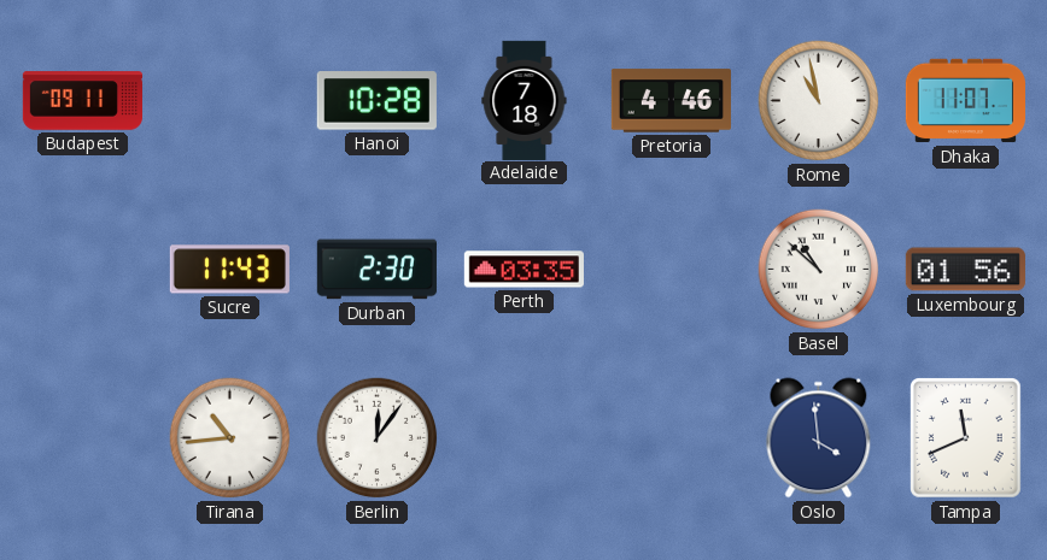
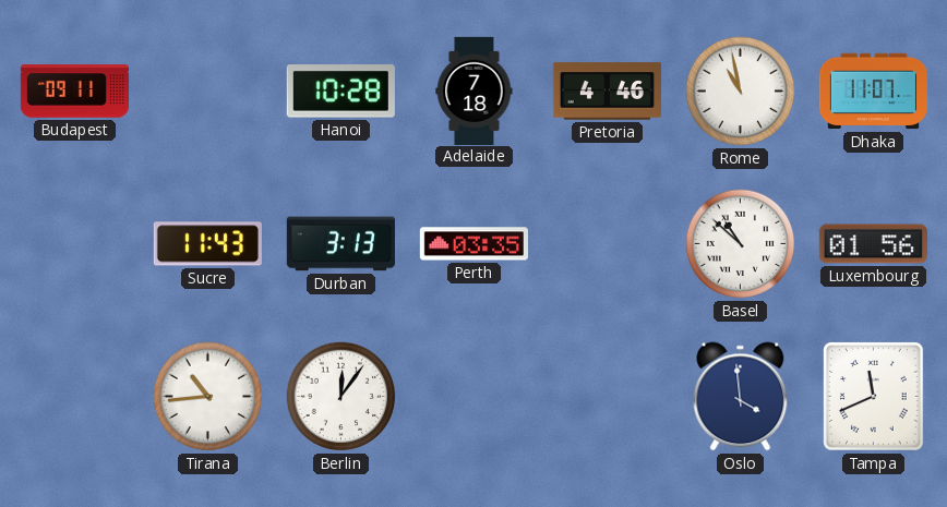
Durban: 2:30 -> 3:13
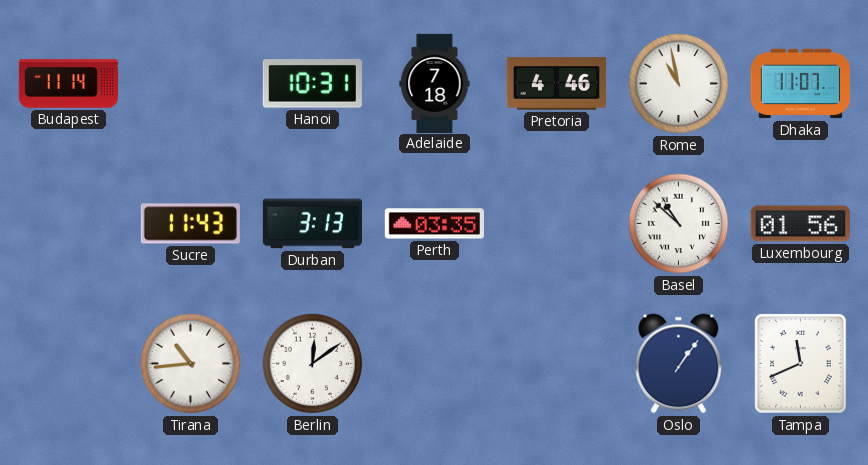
Budapest: 09:11 -> 11:14
Hanoi: 10:28 -> 10:31
Berlin: 12:06 -> 12:09
Oslo: 3:59 -> 1:06
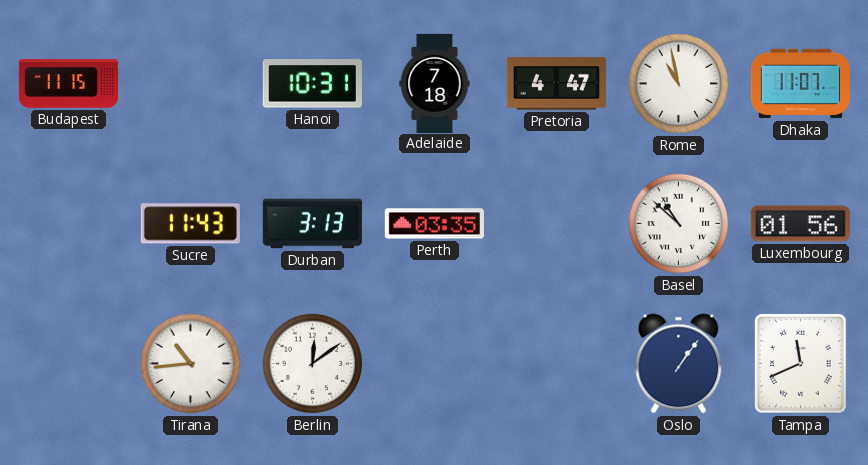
Budapest: 11:14 -> 11:15
Pretoria: 4:46 -> 4:47
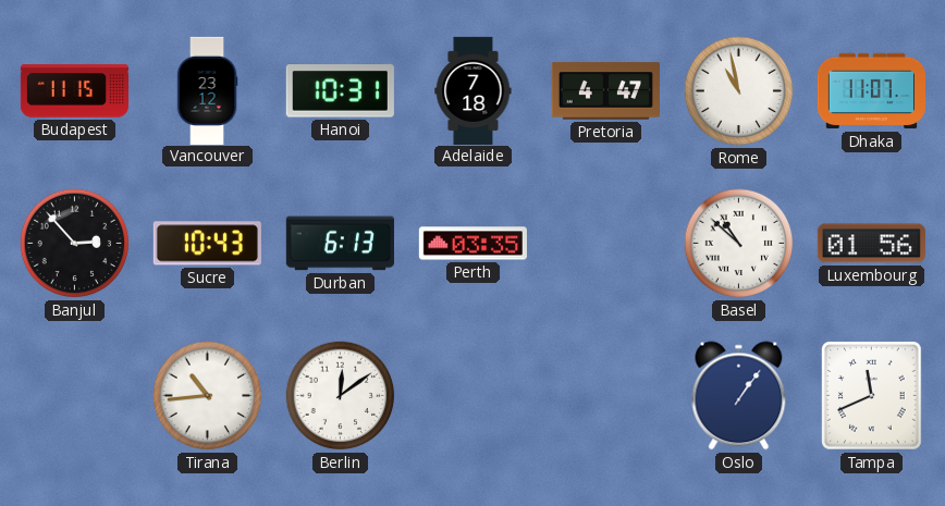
Vancouver: none -> 23:12
Banjul: none -> 2:53
Sucre: 11:43 -> 10:43
Durban: 3:13 -> 6:13
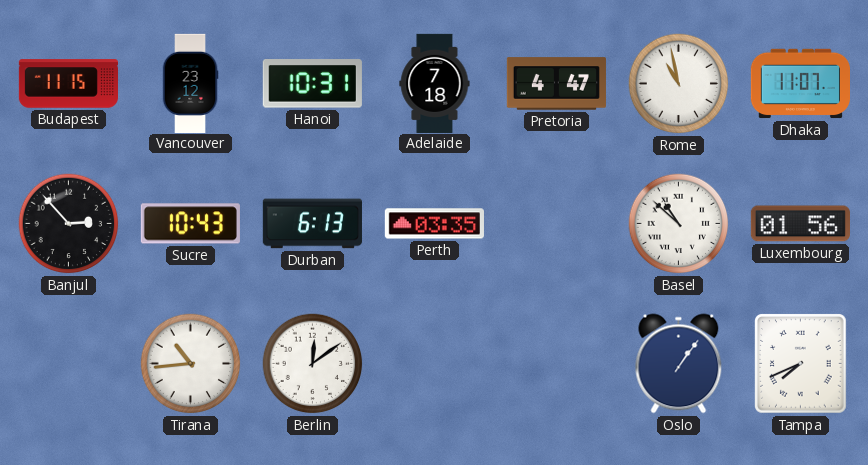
Tampa: 11:41 -> 7:41
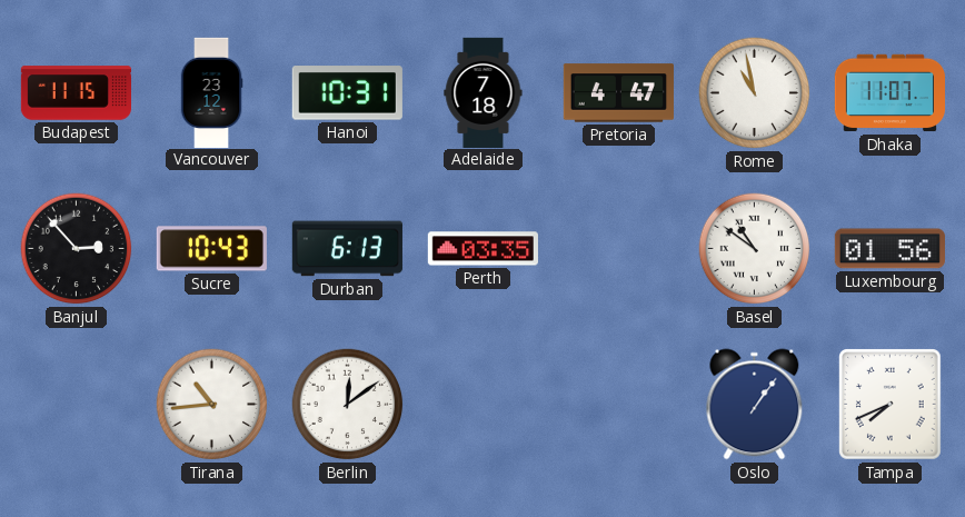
Basel: 10:52 -> 10:51
